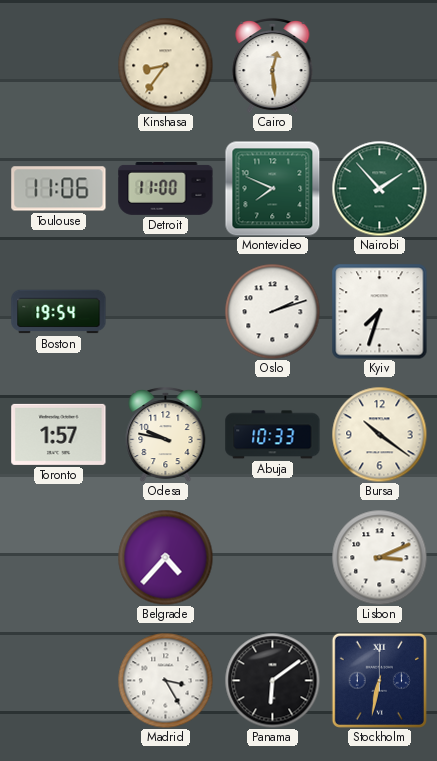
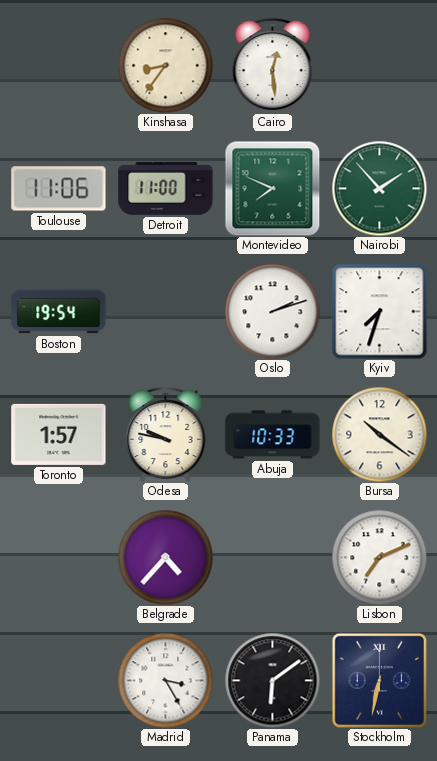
Lisbon: 3:11 -> 7:11
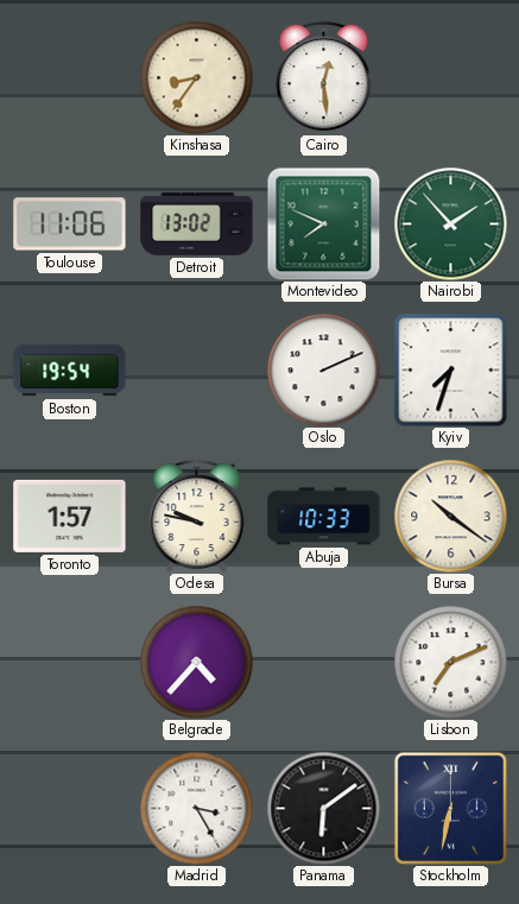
Detroit: 11:00 -> 13:02
Oslo: 2:12 -> 2:11
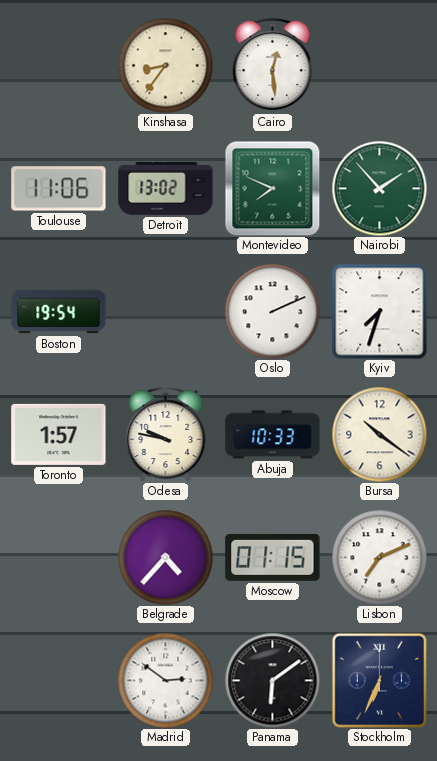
Moscow: none -> 01:15
Madrid: 3:25 -> 2:51
Stockholm: 6:32 -> 6:34
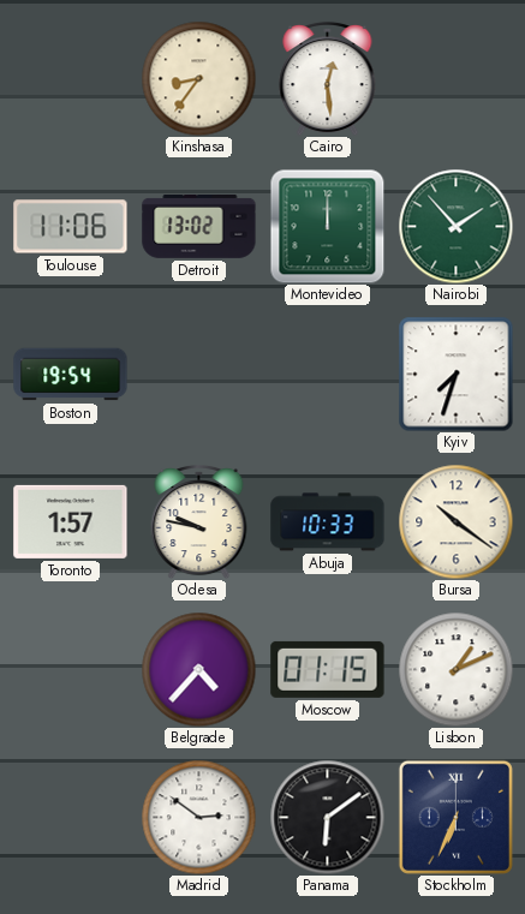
Montevideo: 7:49 -> 12:00
Oslo: 2:11 -> none
Lisbon: 7:11 -> 1:11
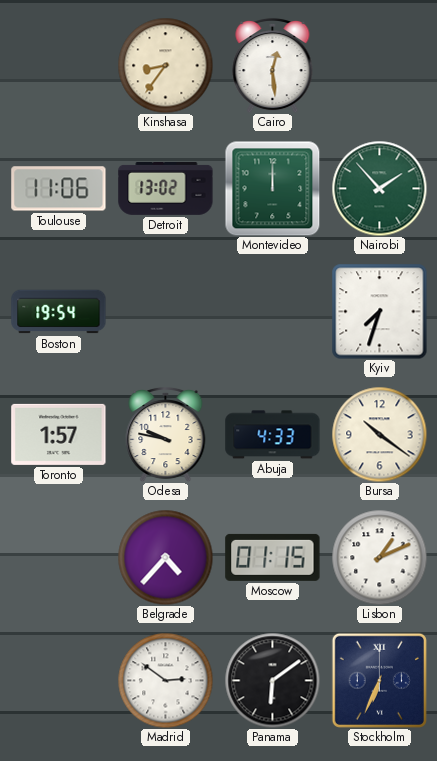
Abuja: 10:33 -> 4:33
